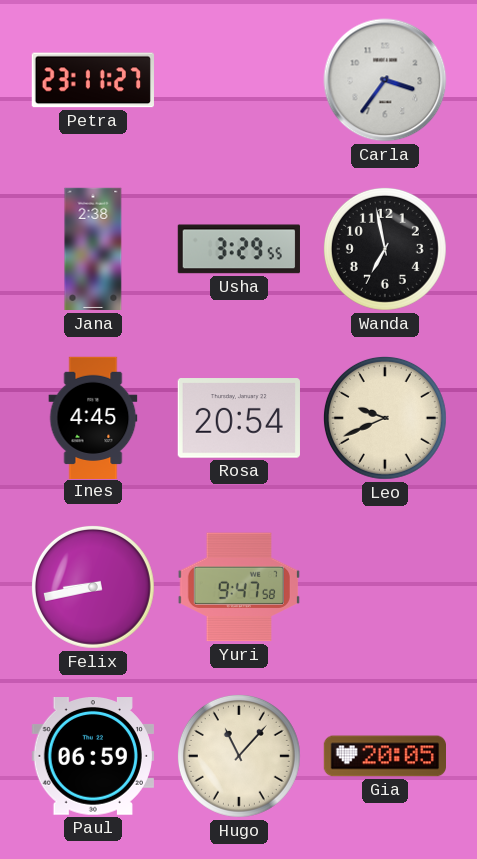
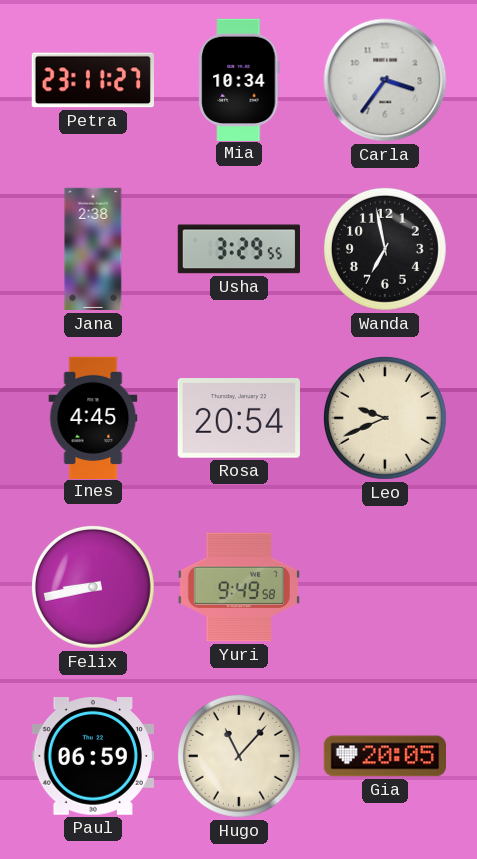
Mia: none -> 10:34
Yuri: 9:47 -> 9:49
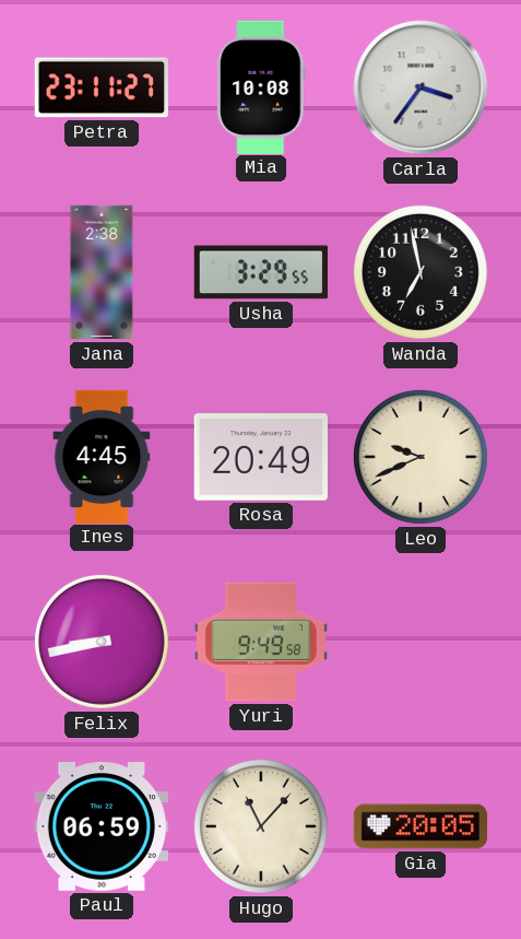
Mia: 10:34 -> 10:08
Rosa: 20:54 -> 20:49
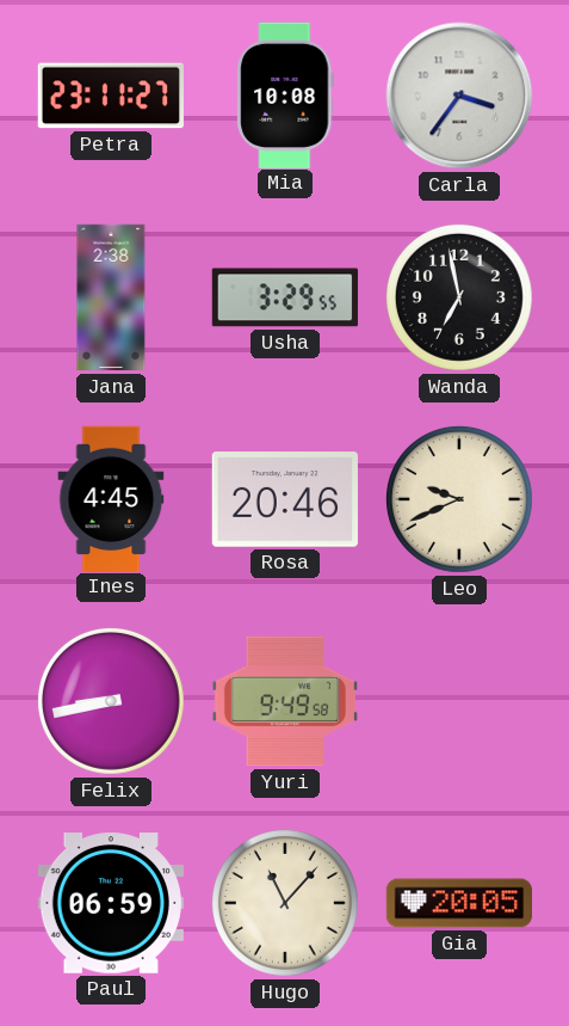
Rosa: 20:49 -> 20:46
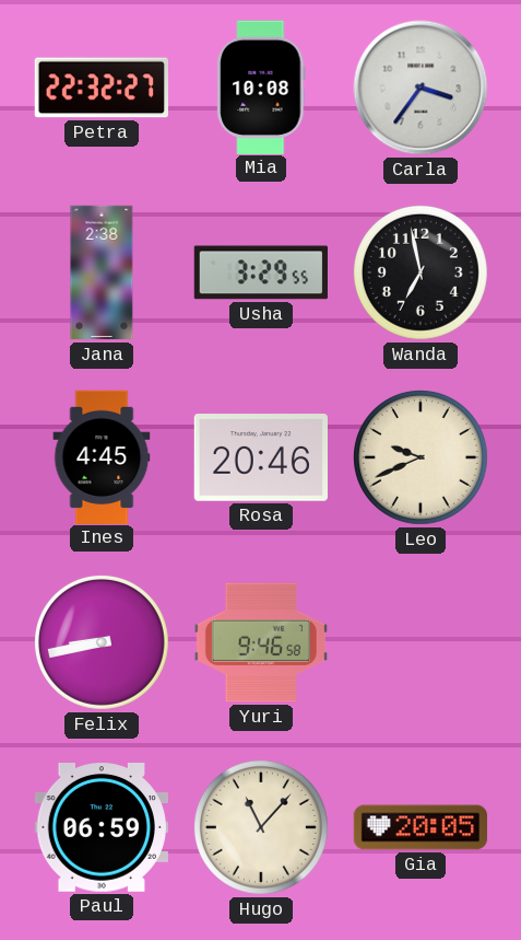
Petra: 23:11 -> 22:32
Yuri: 9:49 -> 9:46
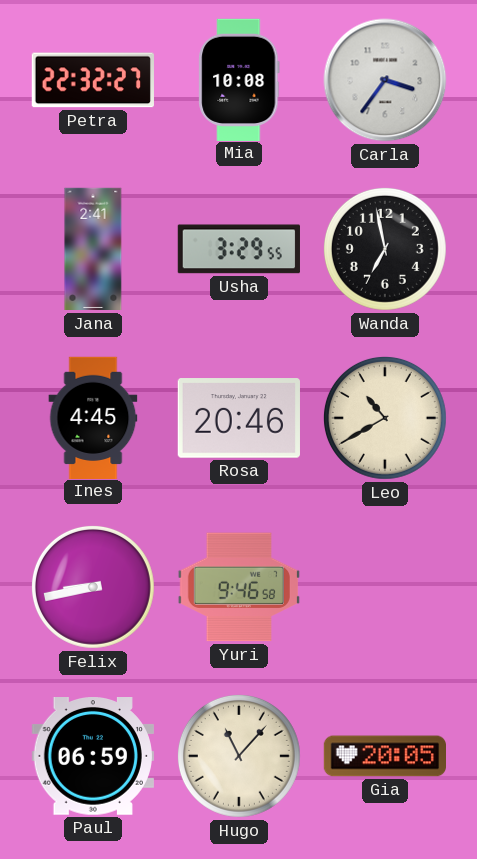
Jana: 2:38 -> 2:41
Leo: 9:41 -> 10:40
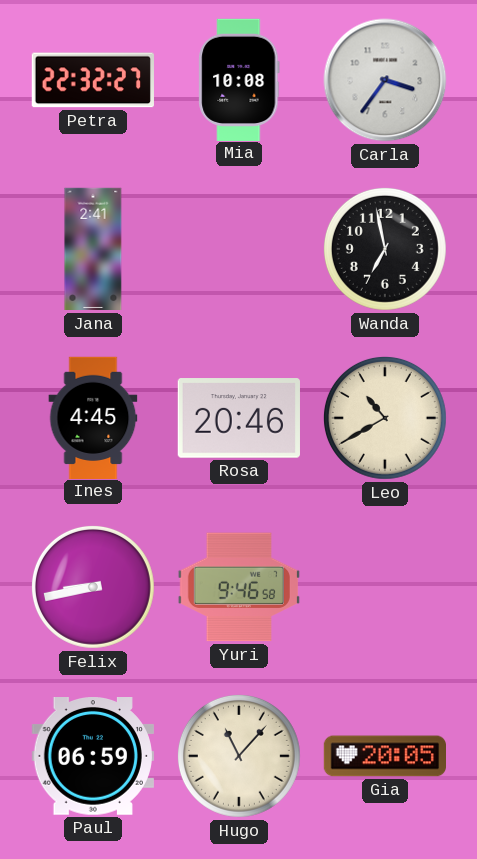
Usha: 3:29 -> none
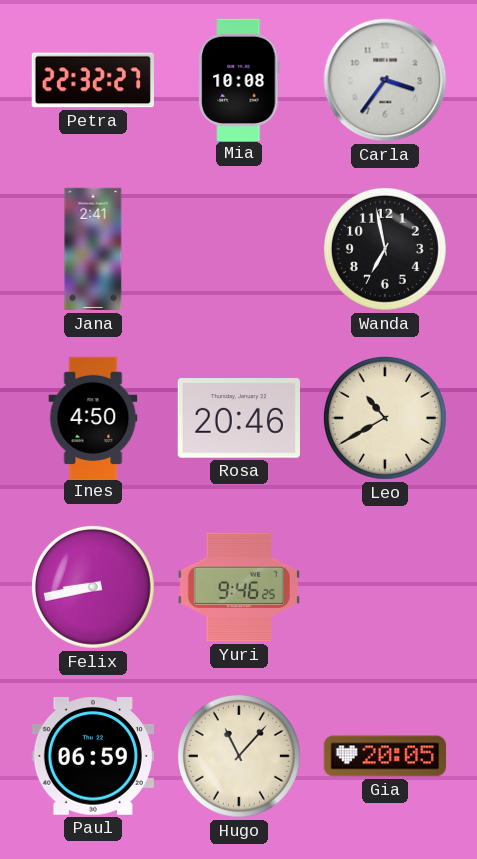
Ines: 4:45 -> 4:50
Yuri: 9:46:58 -> 9:46:25
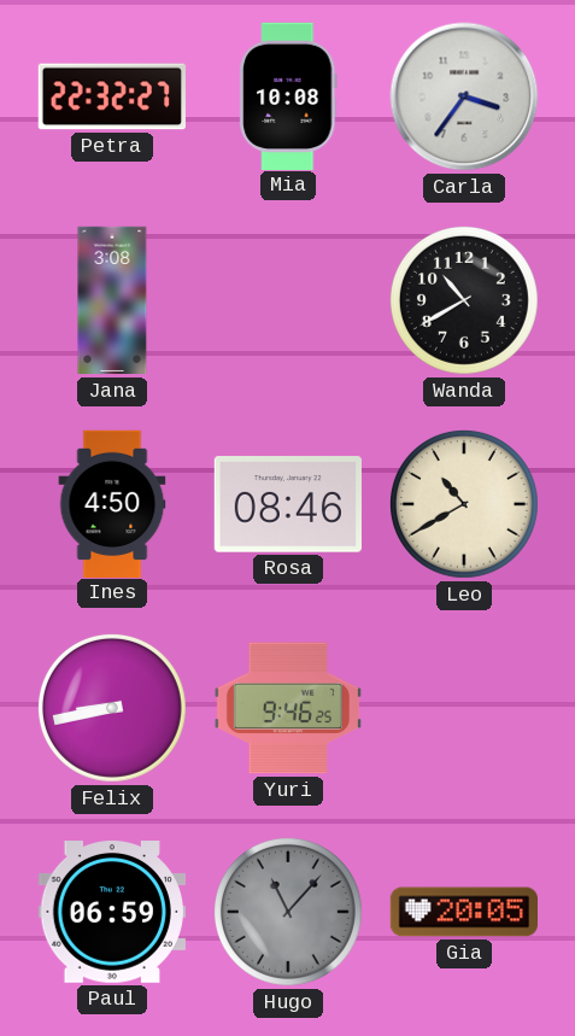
Jana: 2:41 -> 3:08
Wanda: 6:58 -> 10:40
Rosa: 20:46 -> 08:46
Hugo dial: cream -> grey
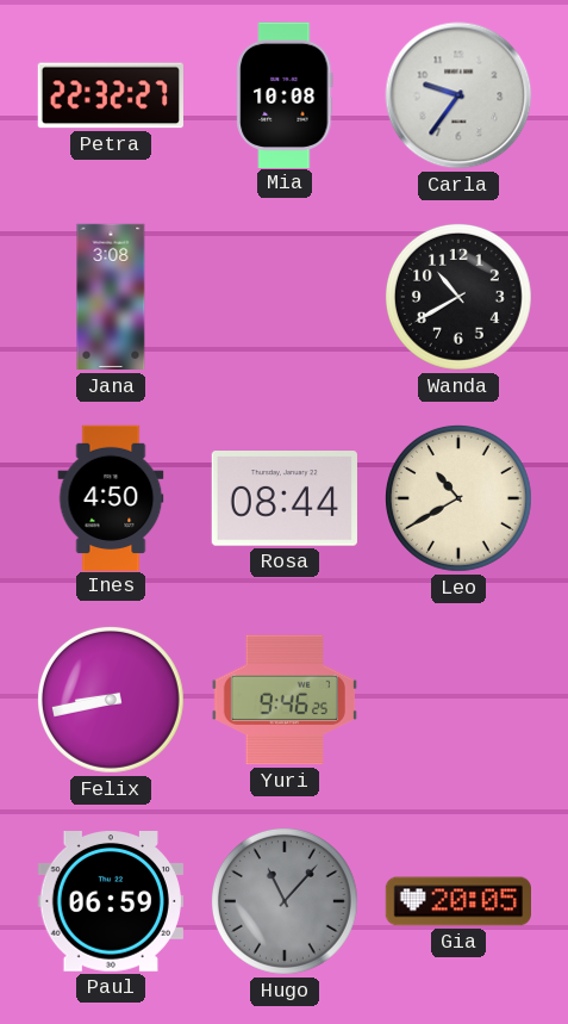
Carla: 3:36 -> 9:36
Rosa: 08:46 -> 08:44
